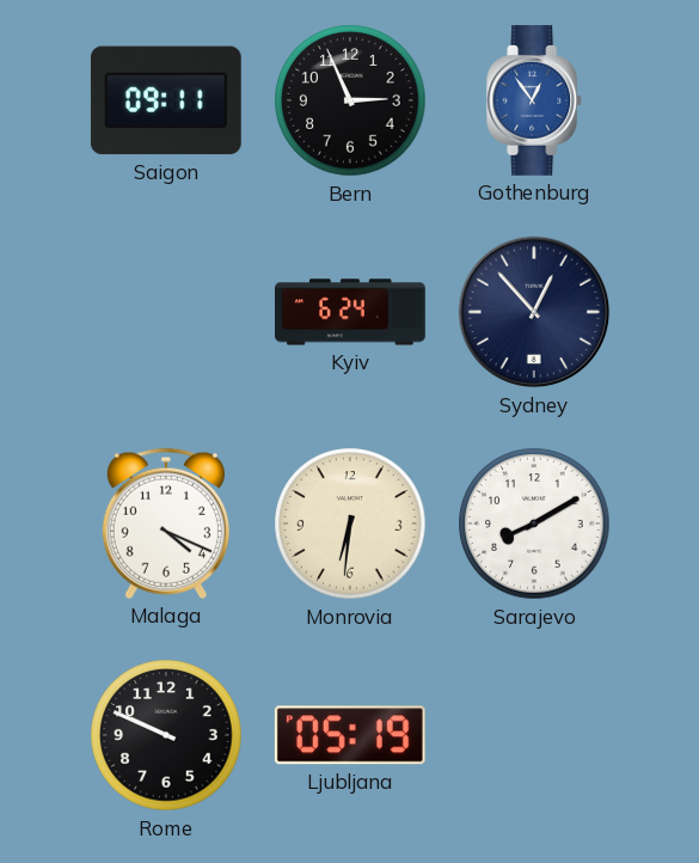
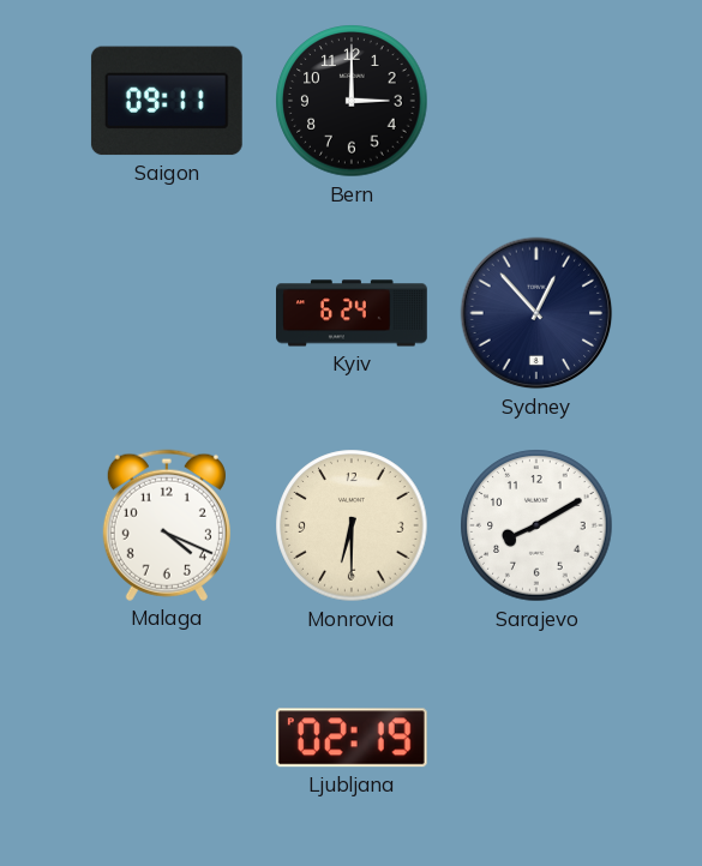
Bern: 2:56 -> 3:00
Gothenburg: 12:54 -> none
Monrovia: 6:31 -> 6:30
Rome: 9:49 -> none
Ljubljana: 05:19 -> 02:19
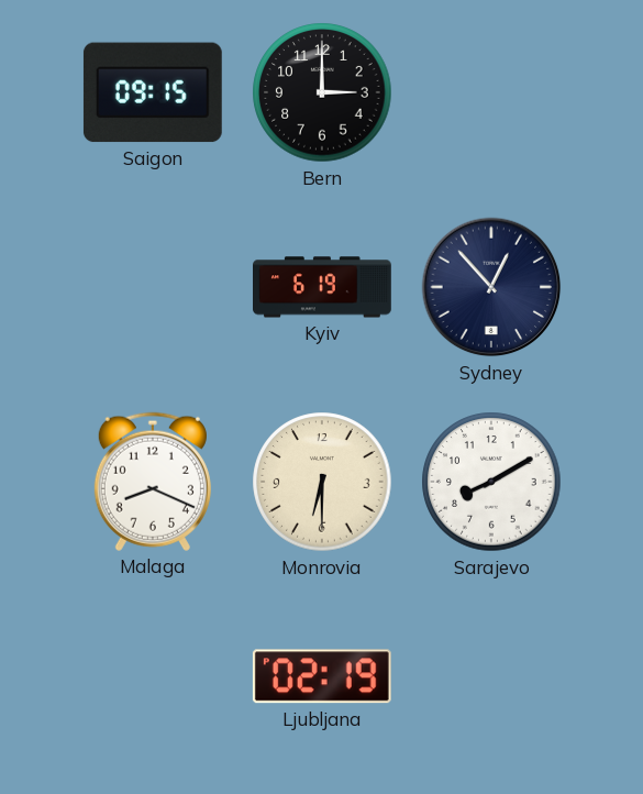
Saigon: 09:11 -> 09:15
Kyiv: 6:24 -> 6:19
Malaga: 4:19 -> 8:19
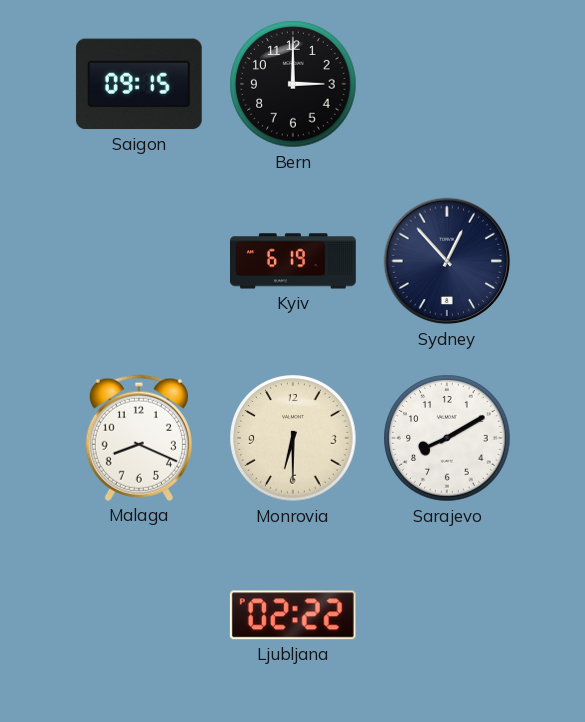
Ljubljana: 02:19 -> 02:22
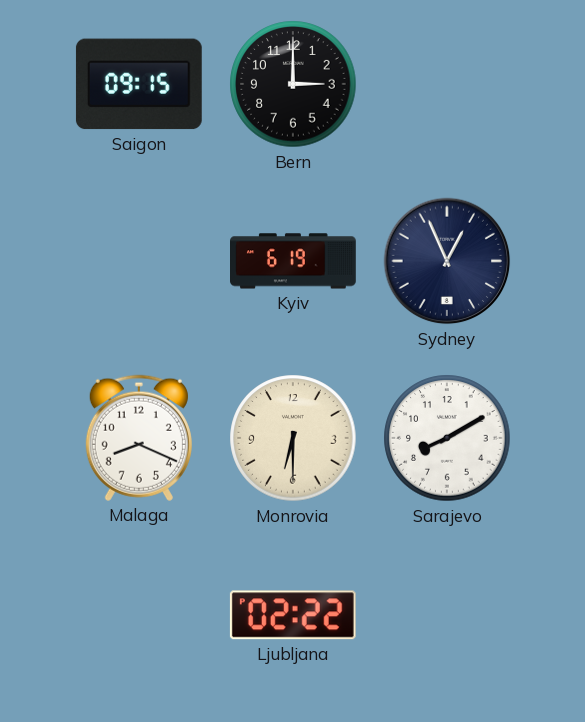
Sydney: 12:53 -> 12:56
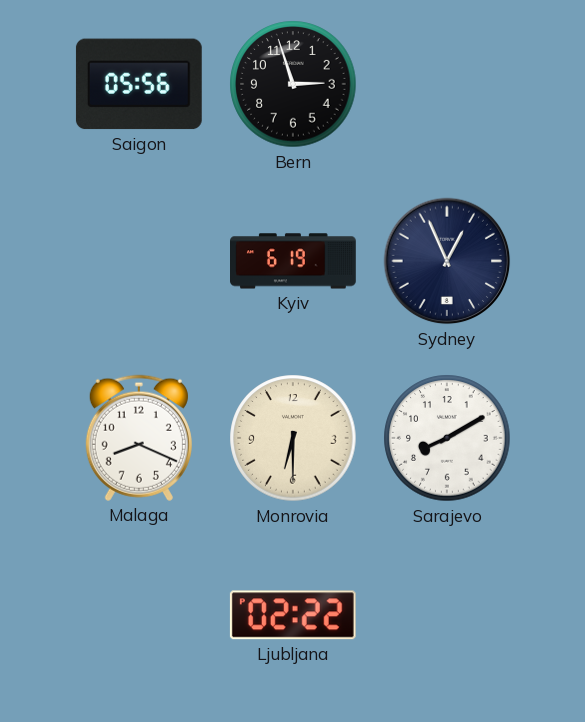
Saigon: 09:15 -> 05:56
Bern: 3:00 -> 2:57
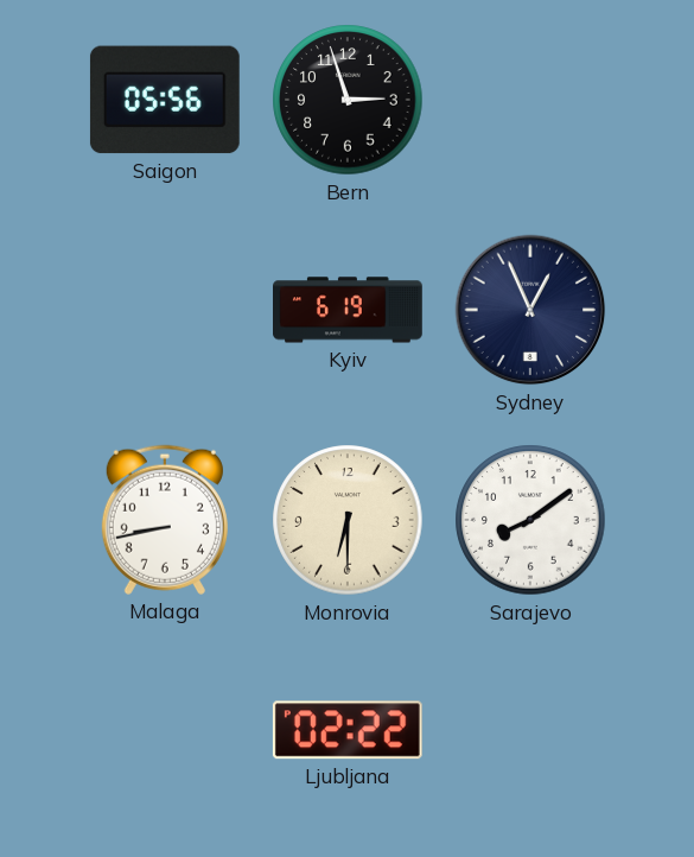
Malaga: 8:19 -> 8:43
Sarajevo: 8:10 -> 8:09
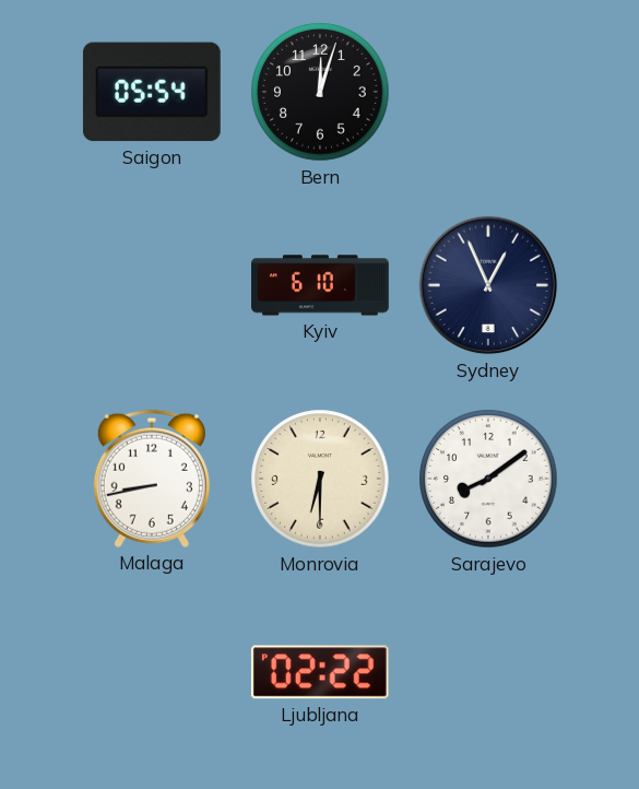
Saigon: 05:56 -> 05:54
Bern: 2:57 -> 12:03
Kyiv: 6:19 -> 6:10
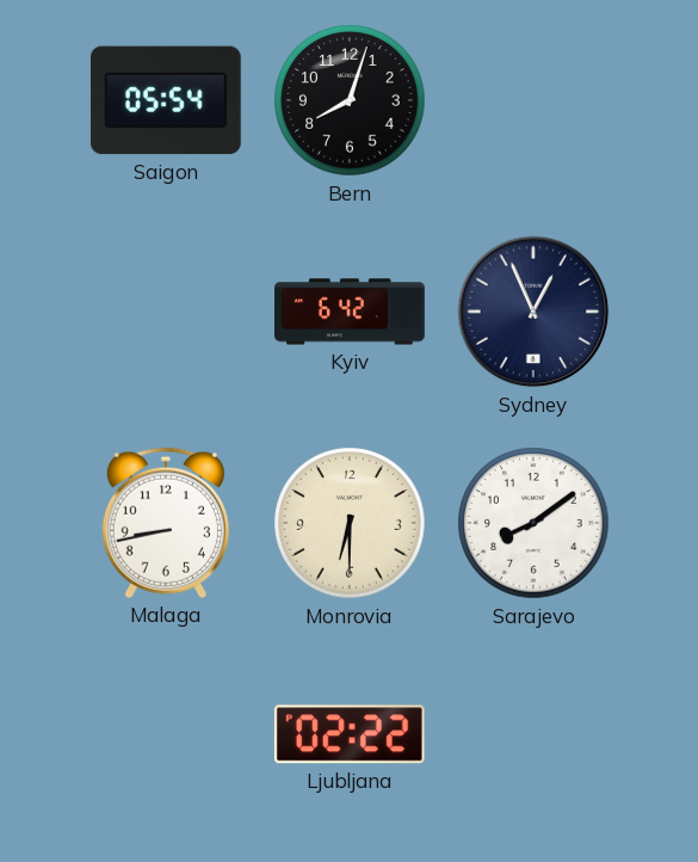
Bern: 12:03 -> 8:03
Kyiv: 6:10 -> 6:42
